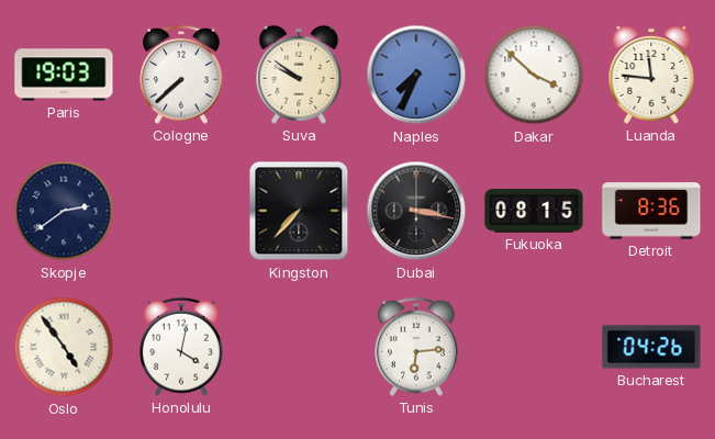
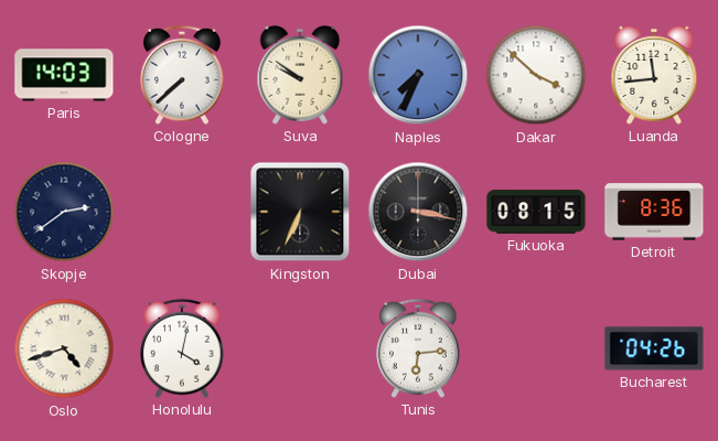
Paris: 19:03 -> 14:03
Luanda: 11:46 -> 11:44
Kingston: 7:37 -> 6:34
Oslo: 4:54 -> 4:42
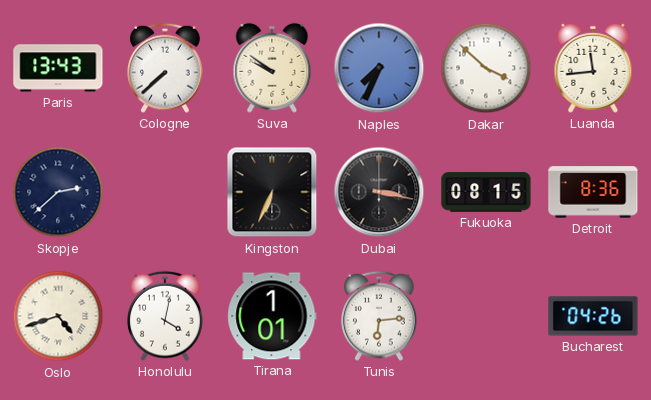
Paris: 14:03 -> 13:43
Skopje: 2:39 -> 2:38
Tirana: none -> 1:01
